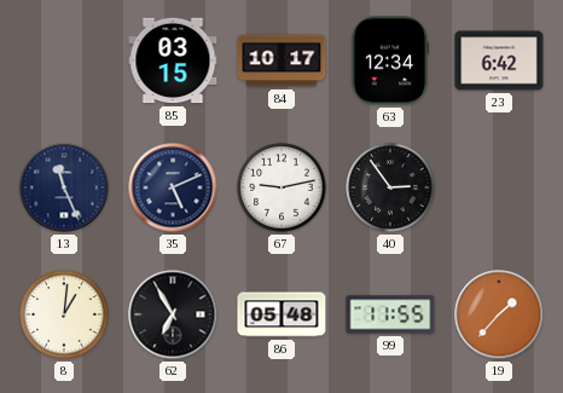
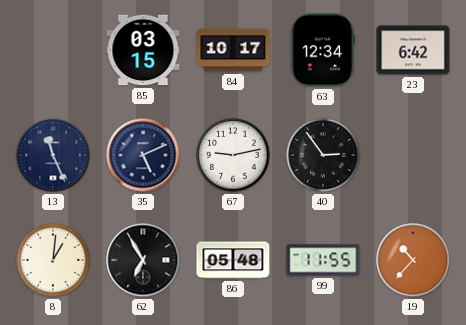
19: 1:37 -> 10:37
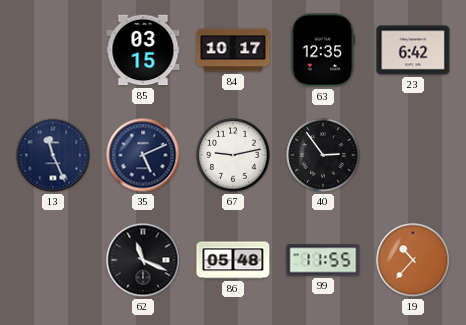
63: 12:34 -> 12:35
8: 1:01 -> none
62: 6:55 -> 11:19
